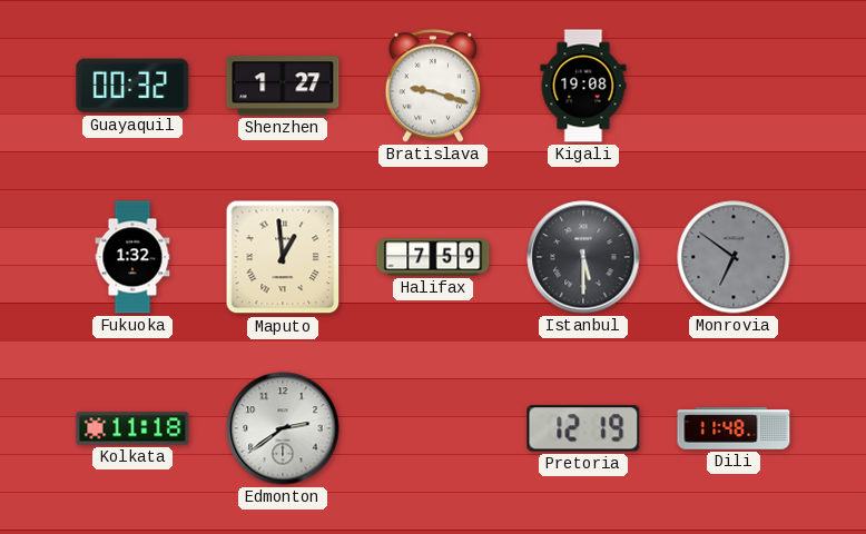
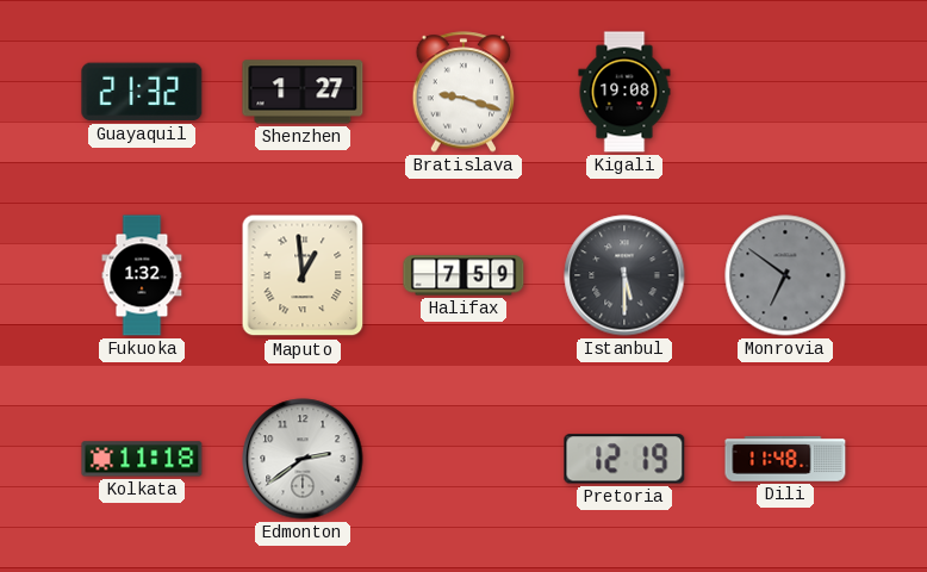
Guayaquil: 00:32 -> 21:32
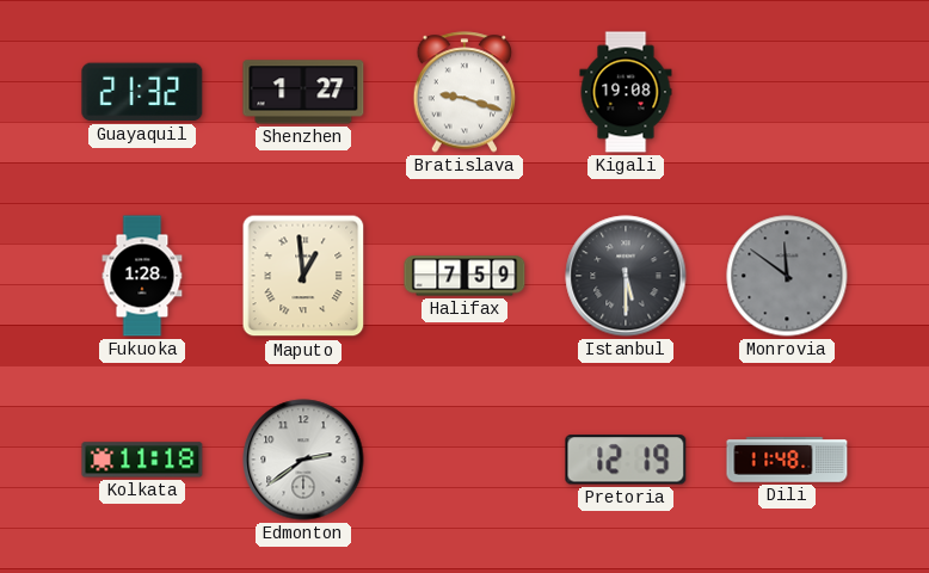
Fukuoka: 1:32 -> 1:28
Monrovia: 6:51 -> 11:51
